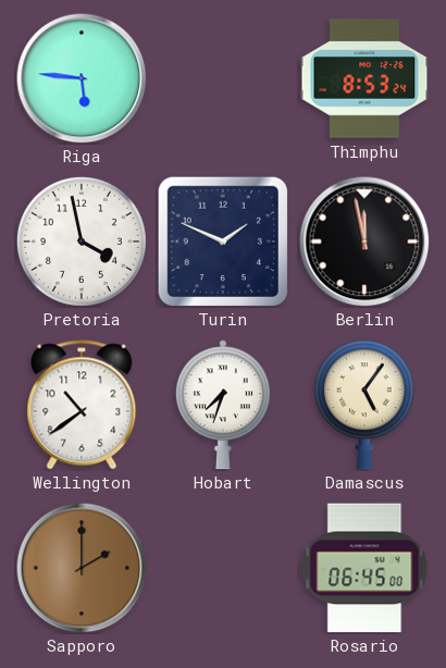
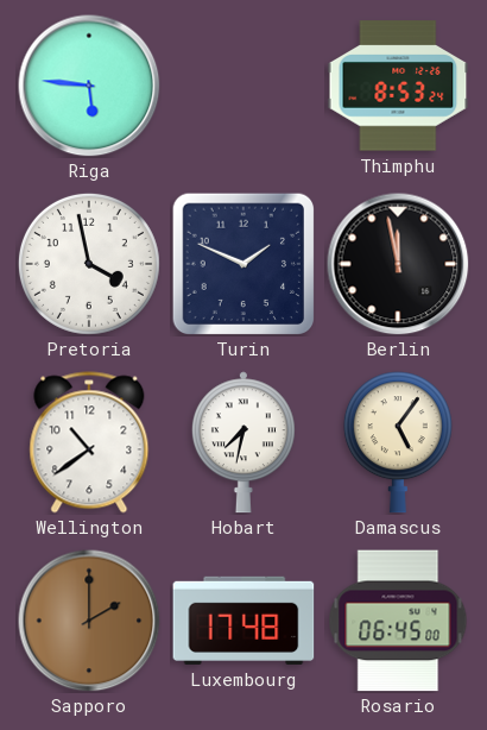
Hobart: 7:33 -> 7:32
Luxembourg: none -> 17:48
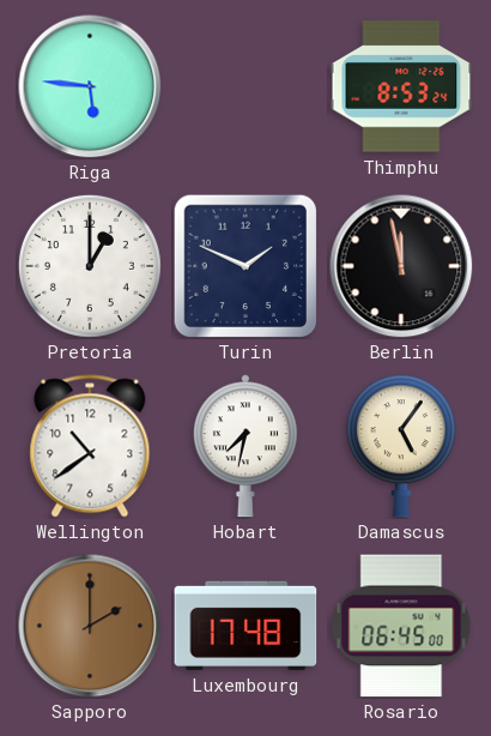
Pretoria: 3:58 -> 1:00
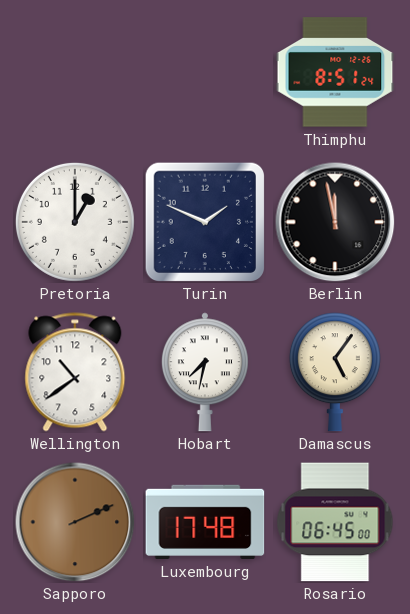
Riga: 5:46 -> none
Thimphu: 8:53 -> 8:51
Sapporo: 2:00 -> 2:11
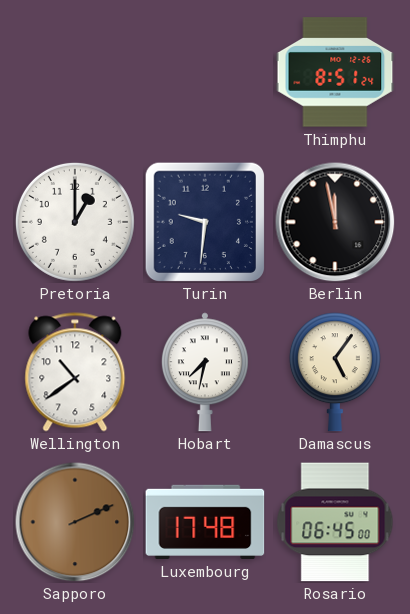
Turin: 1:49 -> 9:31
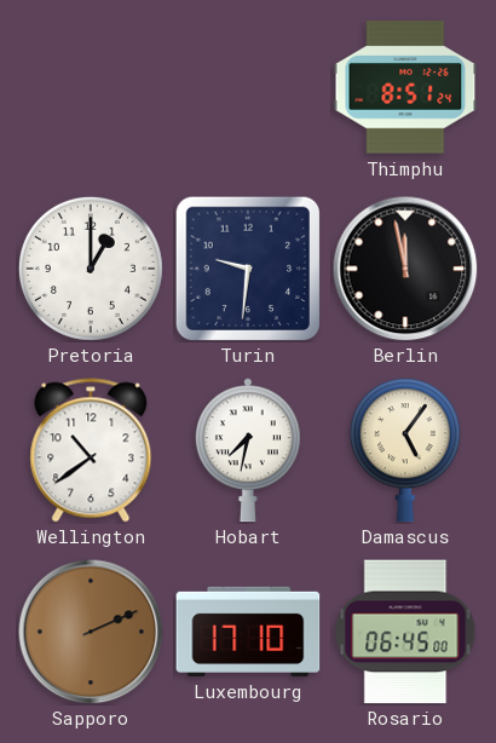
Luxembourg: 17:48 -> 17:10
